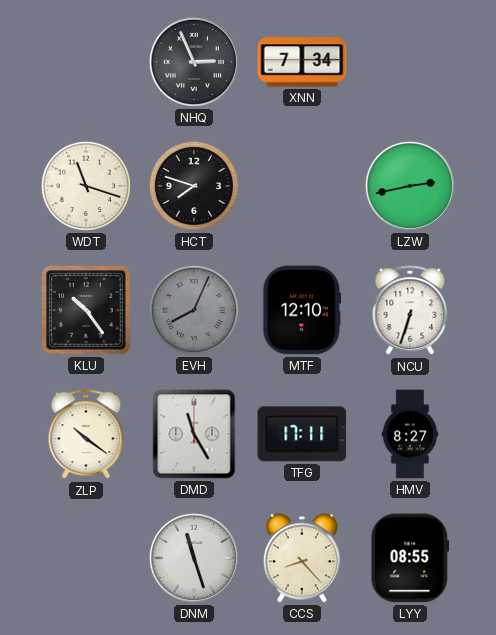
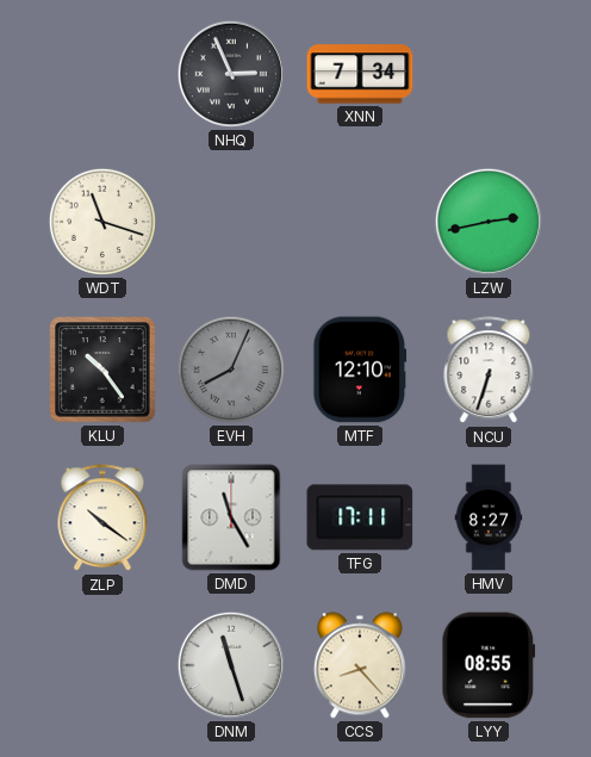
HCT: 7:48 -> none
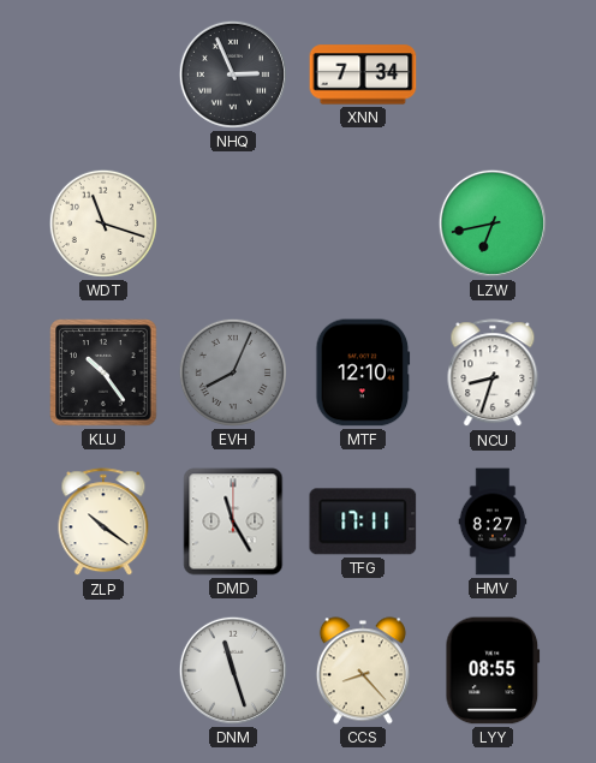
LZW: 2:43 -> 6:43
NCU: 6:33 -> 8:33
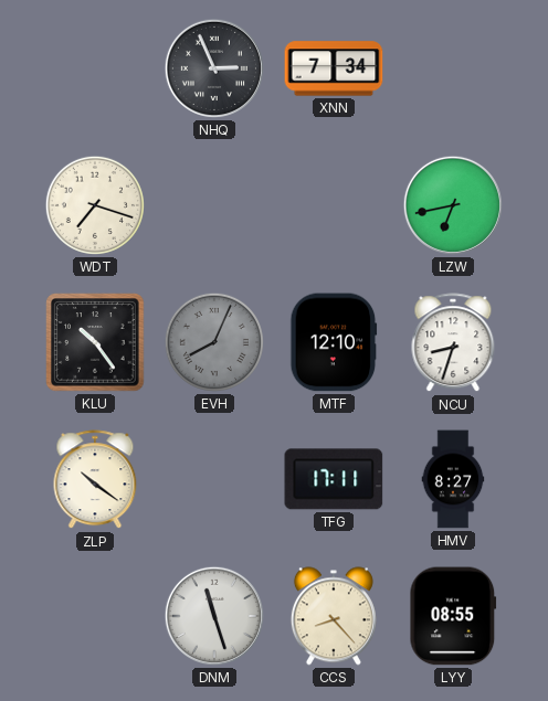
WDT: 11:18 -> 7:18
DMD: 11:25 -> none
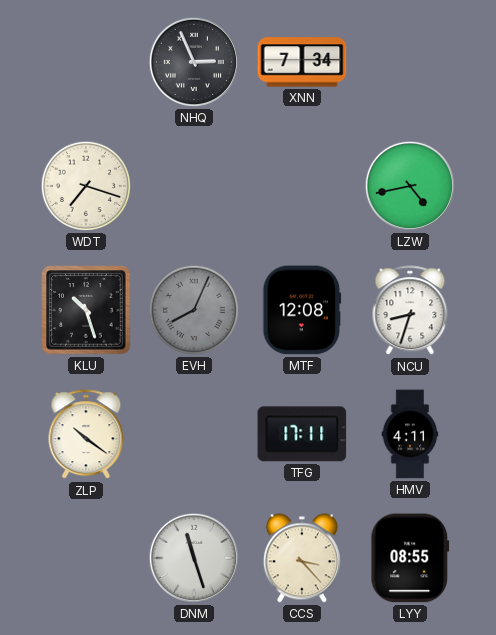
LZW: 6:43 -> 4:43
KLU: 10:24 -> 10:27
MTF: 12:10 -> 12:08
HMV: 8:27 -> 4:11
CCS: 8:23 -> 3:23
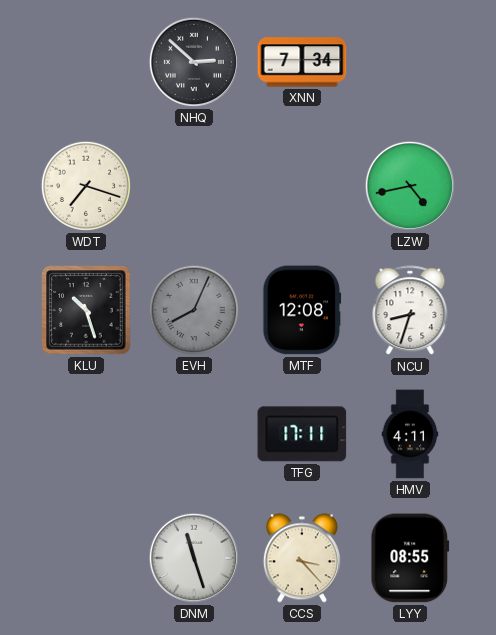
NHQ: 2:56 -> 2:52
ZLP: 10:21 -> none
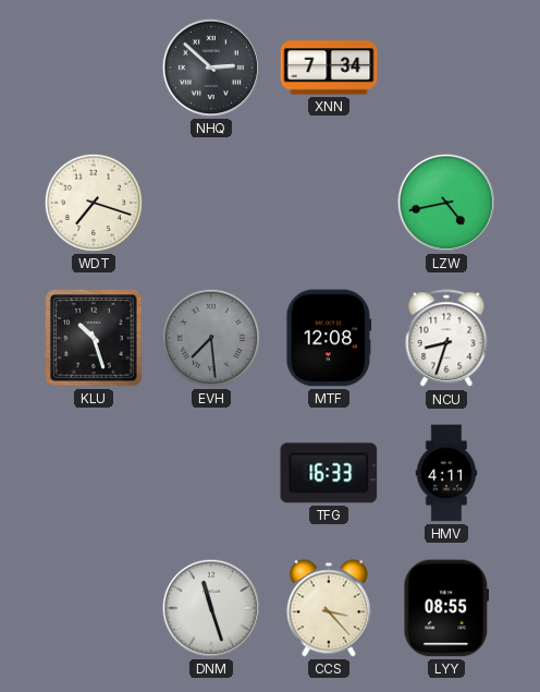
EVH: 8:04 -> 7:29
TFG: 17:11 -> 16:33
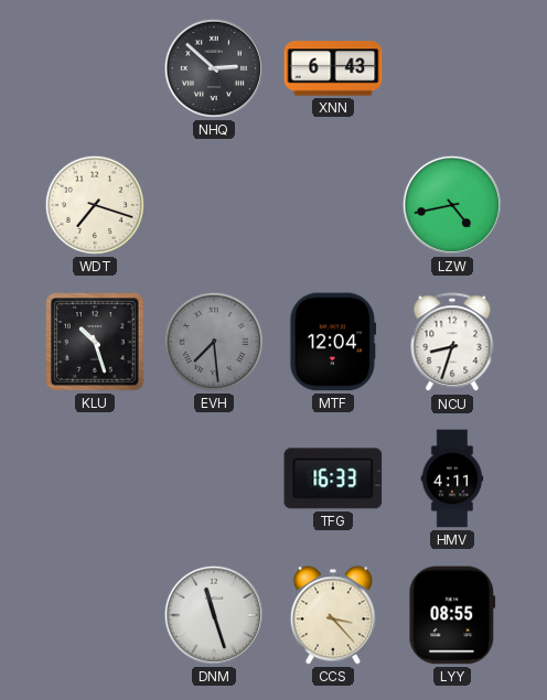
XNN: 7:34 -> 6:43
MTF: 12:08 -> 12:04
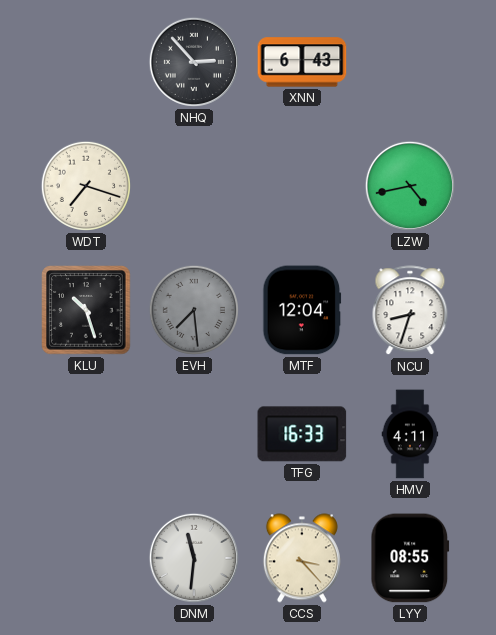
NHQ: 2:52 -> 2:53
DNM: 11:27 -> 11:31
